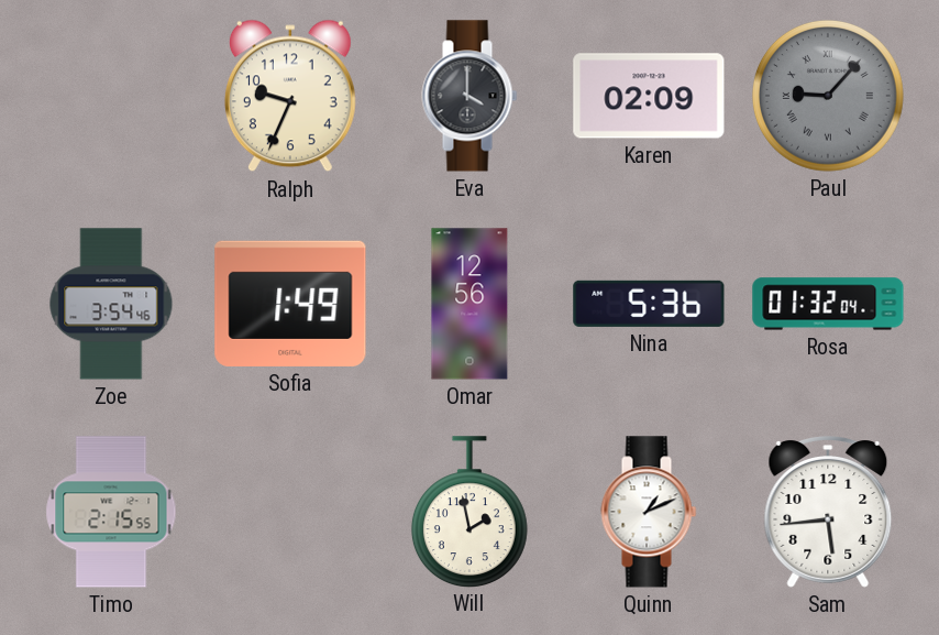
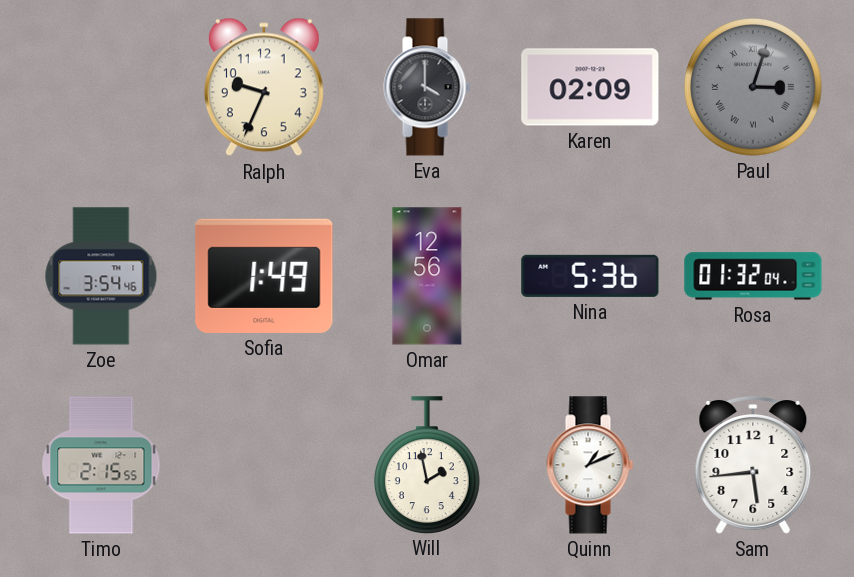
Paul: 9:07 -> 3:03
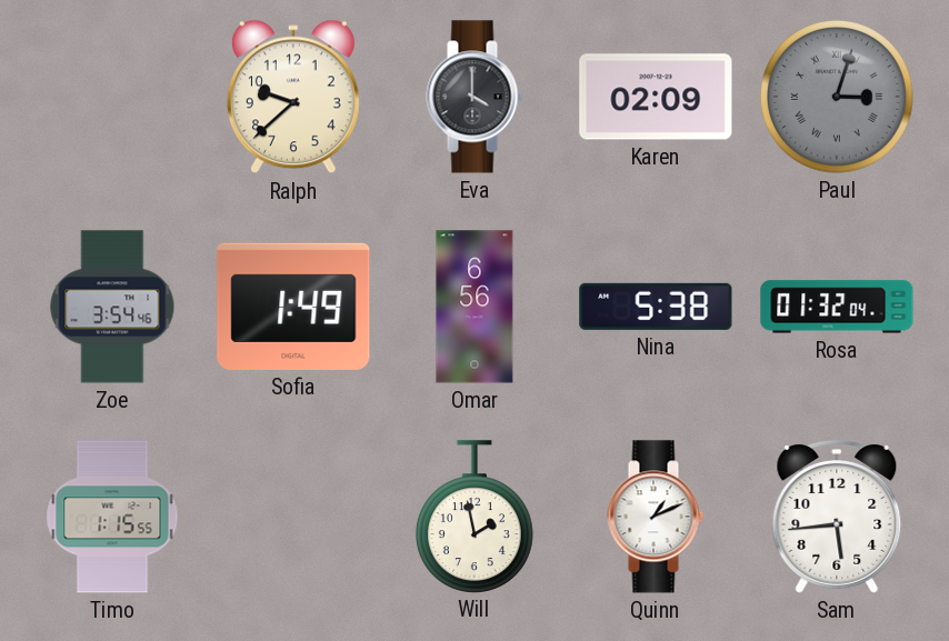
Ralph: 9:34 -> 9:38
Omar: 12:56 -> 6:56
Nina: 5:36 -> 5:38
Timo: 2:15 -> 1:15
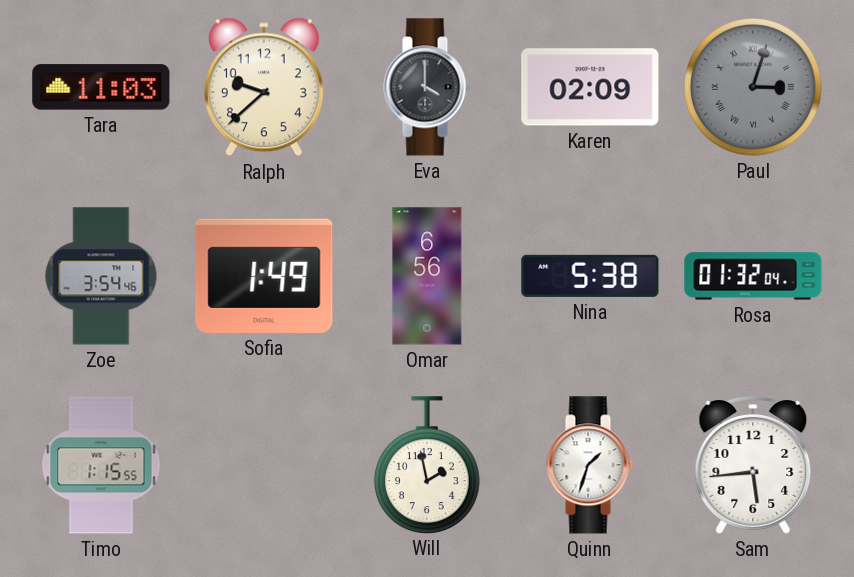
Tara: none -> 11:03
Quinn: 1:11 -> 1:33
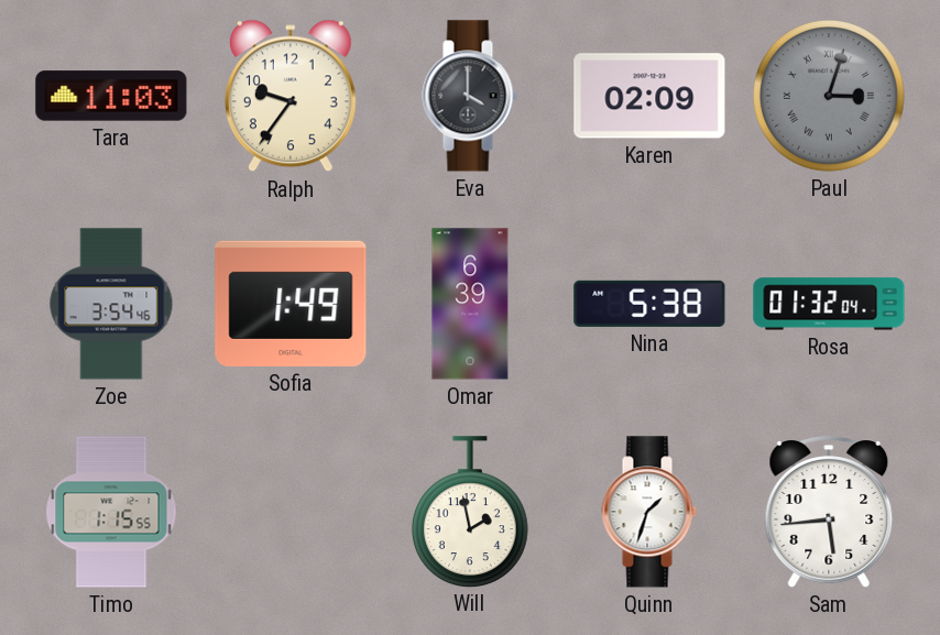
Ralph: 9:38 -> 9:36
Omar: 6:56 -> 6:39
